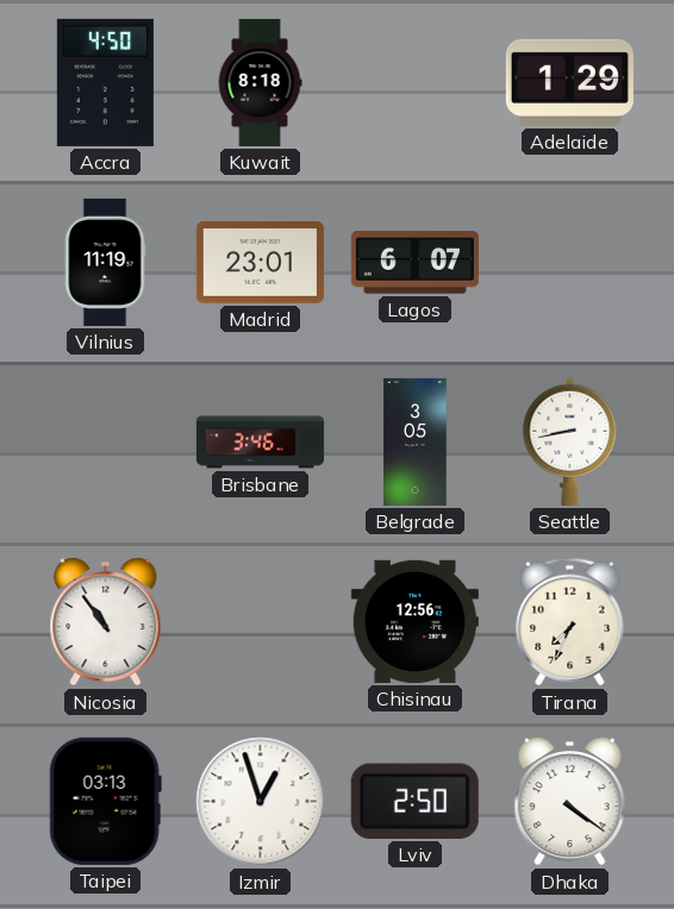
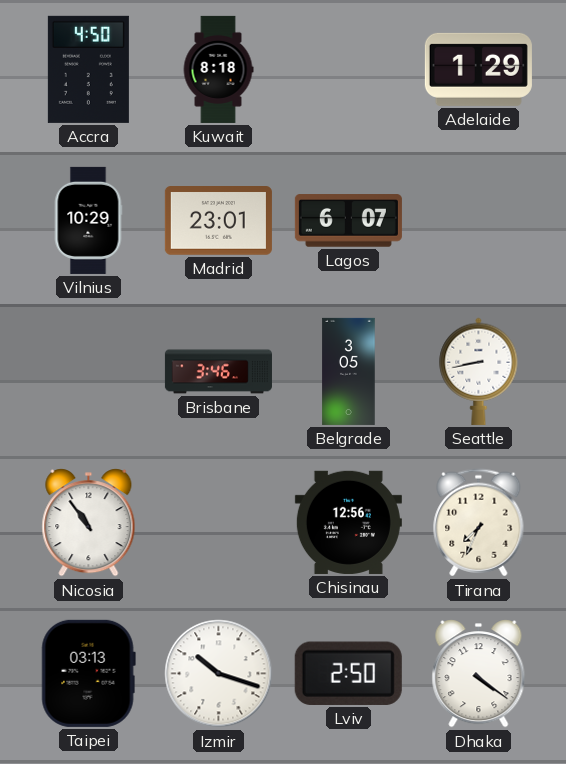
Vilnius: 11:19 -> 10:29
Izmir: 12:57 -> 10:18
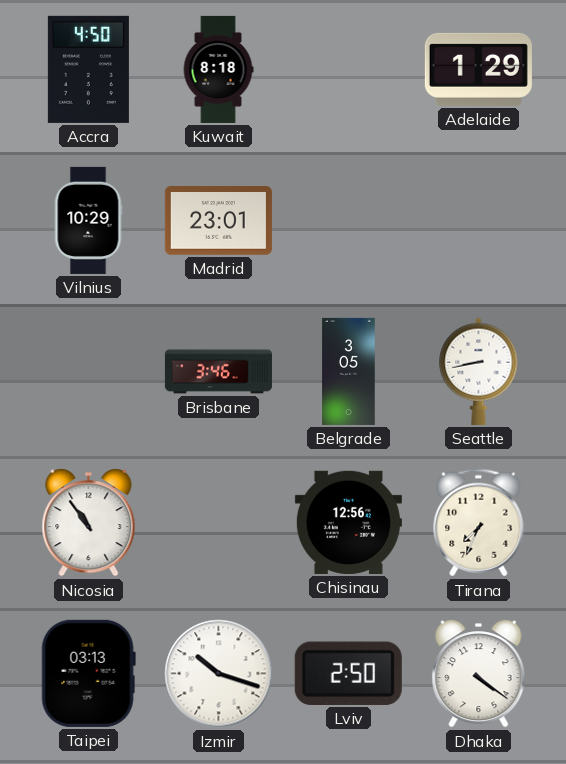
Lagos: 6:07 -> none
